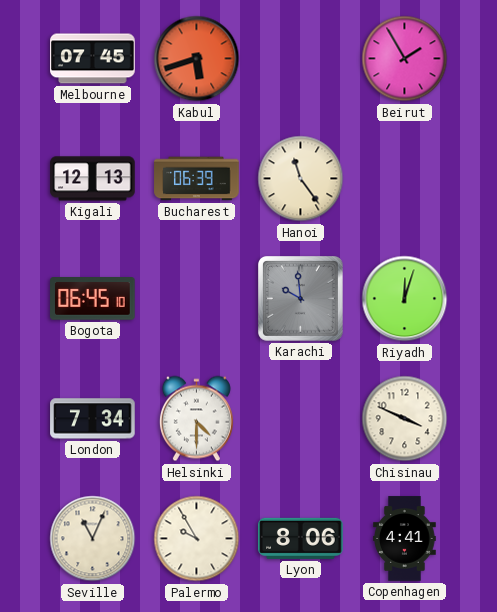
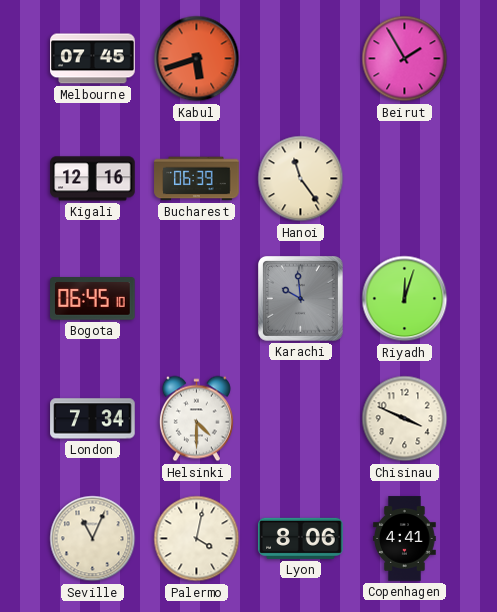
Kigali: 12:13 -> 12:16
Palermo: 9:55 -> 4:02
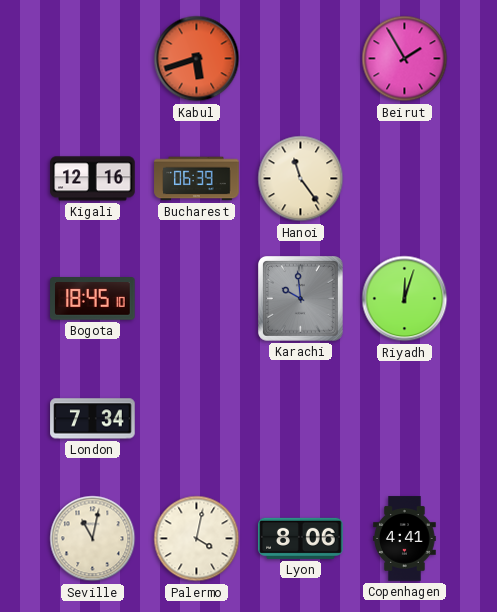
Melbourne: 07:45 -> none
Bogota: 06:45 -> 18:45
Helsinki: 4:30 -> none
Chisinau: 3:49 -> none
Seville: 11:04 -> 11:02
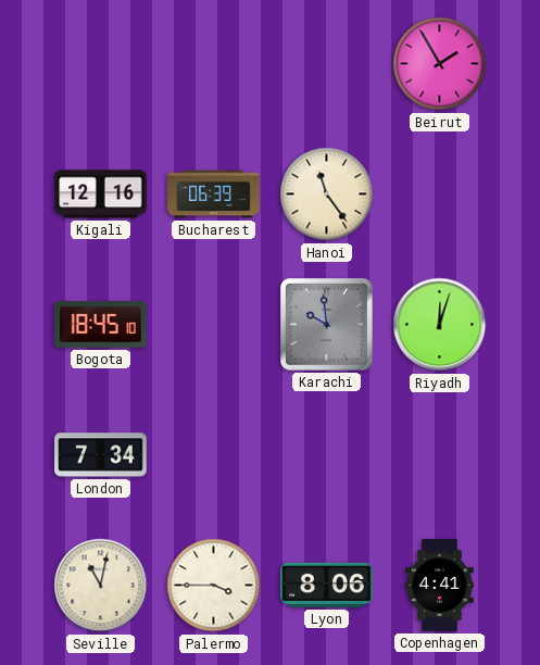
Kabul: 5:42 -> none
Palermo: 4:02 -> 3:45
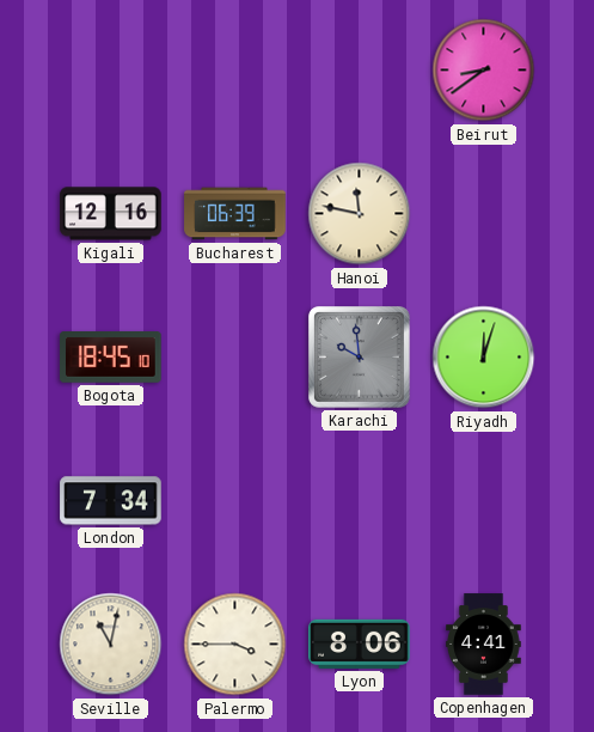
Beirut: 1:55 -> 8:39
Hanoi: 11:24 -> 11:47
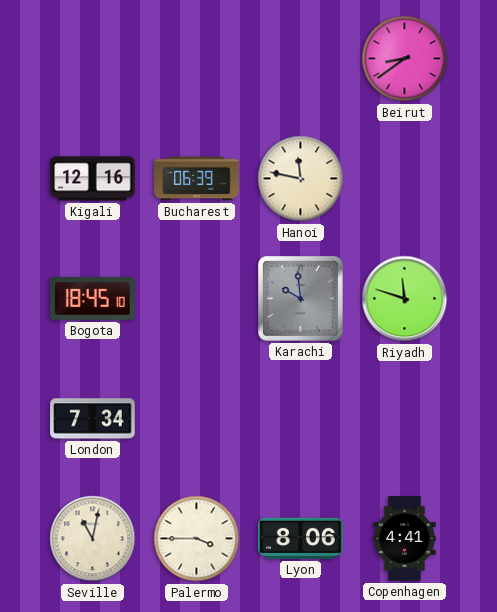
Riyadh: 12:03 -> 11:48
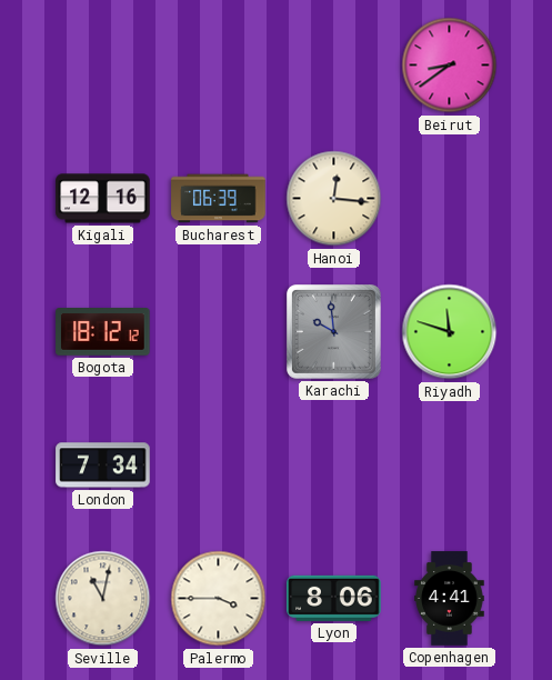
Hanoi: 11:47 -> 12:16
Bogota: 18:45 -> 18:12
